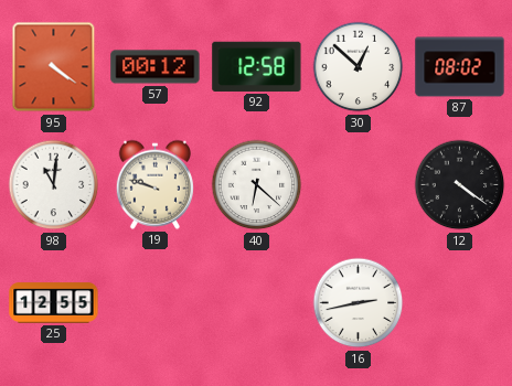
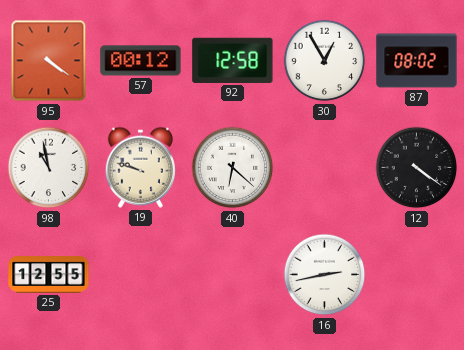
30: 12:52 -> 12:55
98: 11:01 -> 10:58
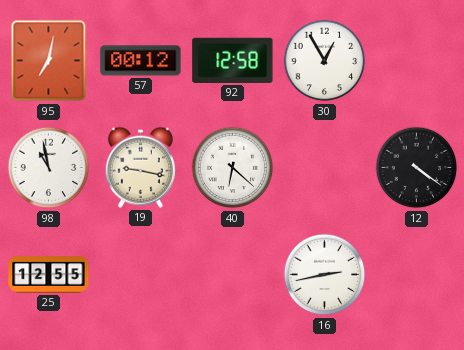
95: 4:21 -> 7:02
87: 08:02 -> none
19: 9:48 -> 9:17
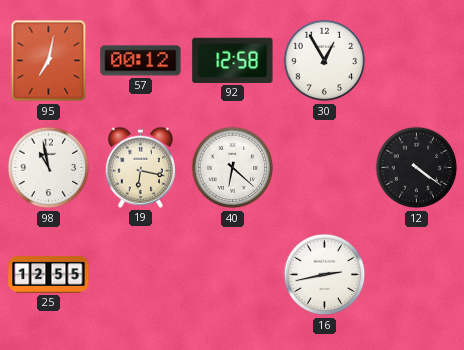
19: 9:17 -> 6:17
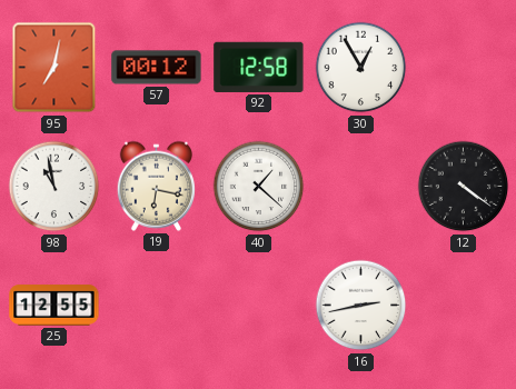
40: 6:22 -> 1:22
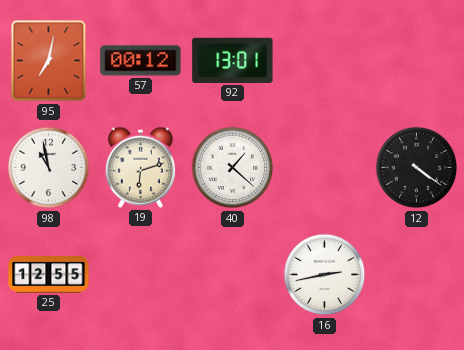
92: 12:58 -> 13:01
30: 12:55 -> none
19: 6:17 -> 6:12
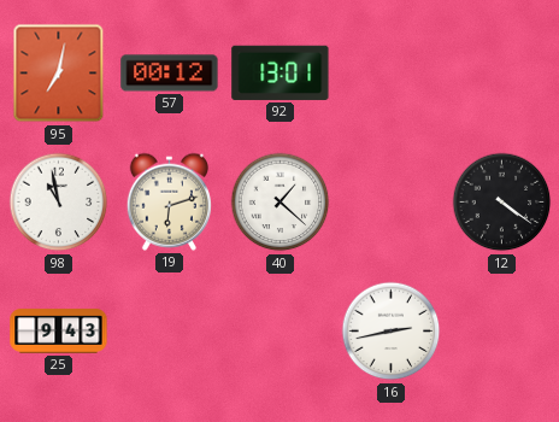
25: 12:55 -> 9:43
